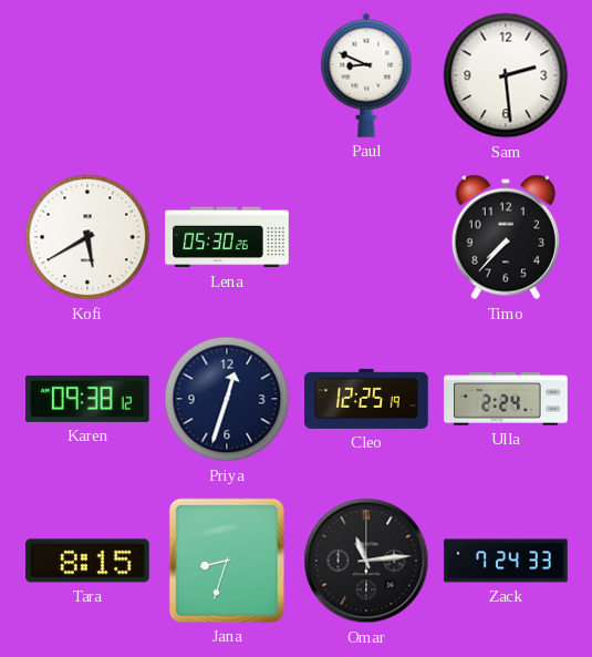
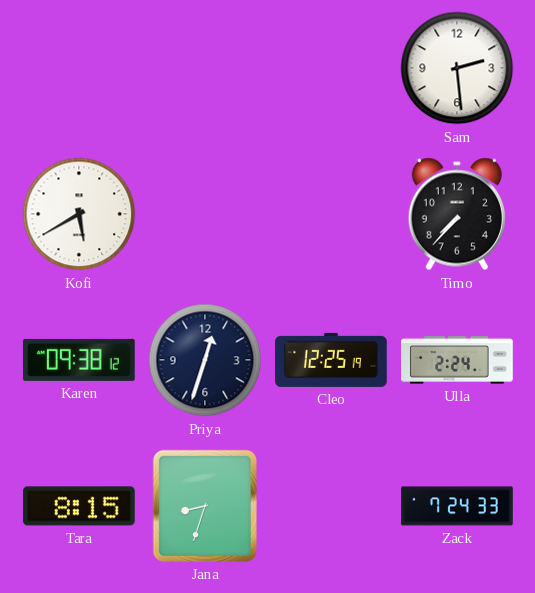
Paul: 8:49 -> none
Lena: 05:30 -> none
Omar: 11:14 -> none
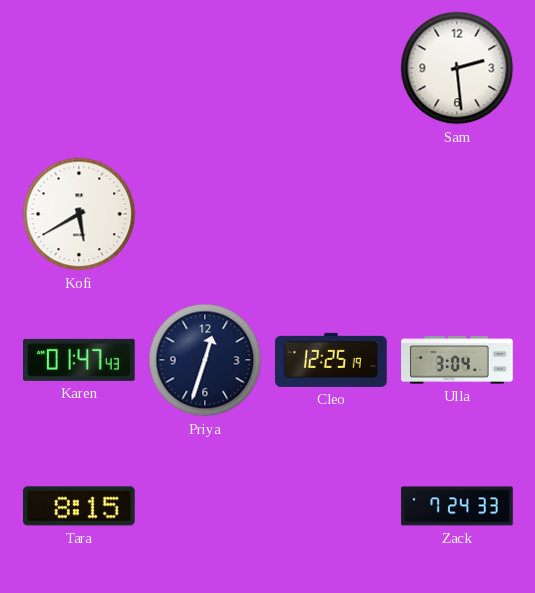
Timo: 7:37 -> none
Karen: 09:38 -> 01:47
Ulla: 2:24 -> 3:04
Jana: 8:33 -> none
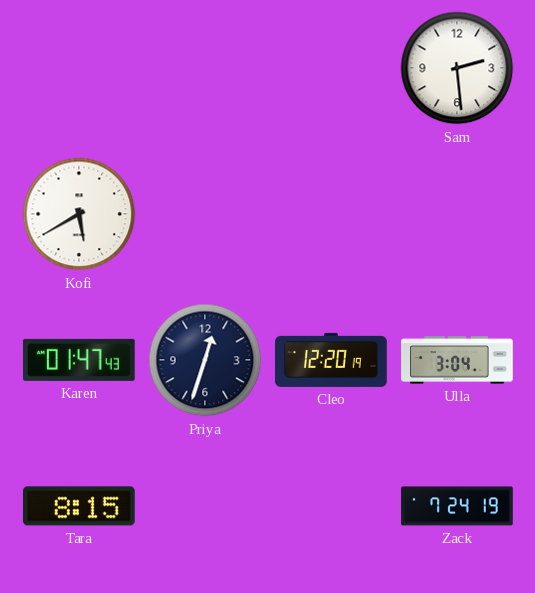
Cleo: 12:25 -> 12:20
Zack: 7:24:33 -> 7:24:19
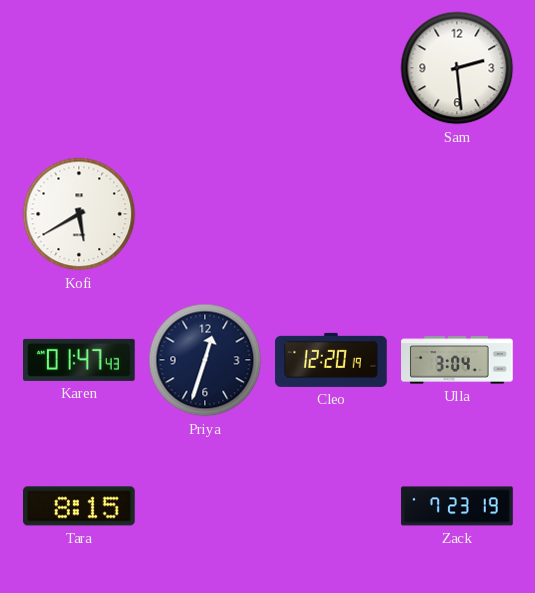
Zack: 7:24 -> 7:23
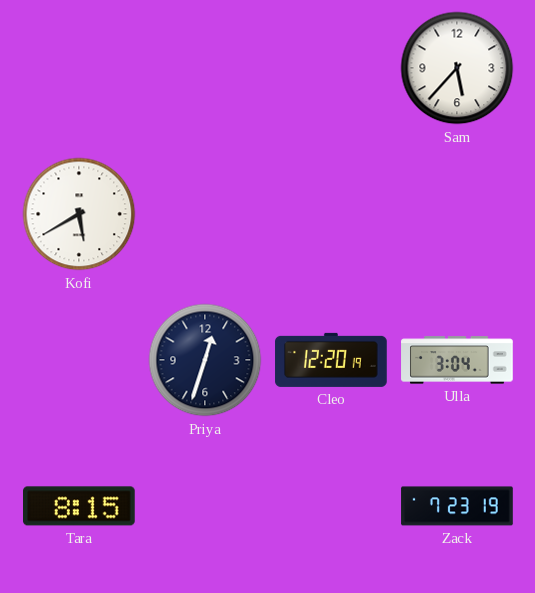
Sam: 2:29 -> 5:37
Karen: 01:47 -> none
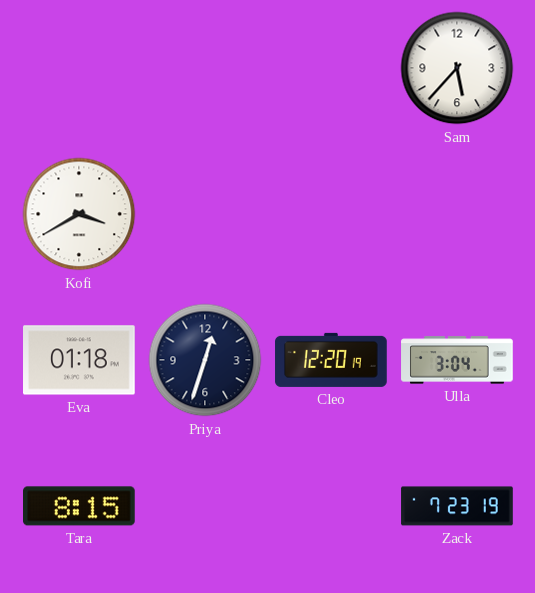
Kofi: 5:40 -> 3:40
Eva: none -> 01:18
